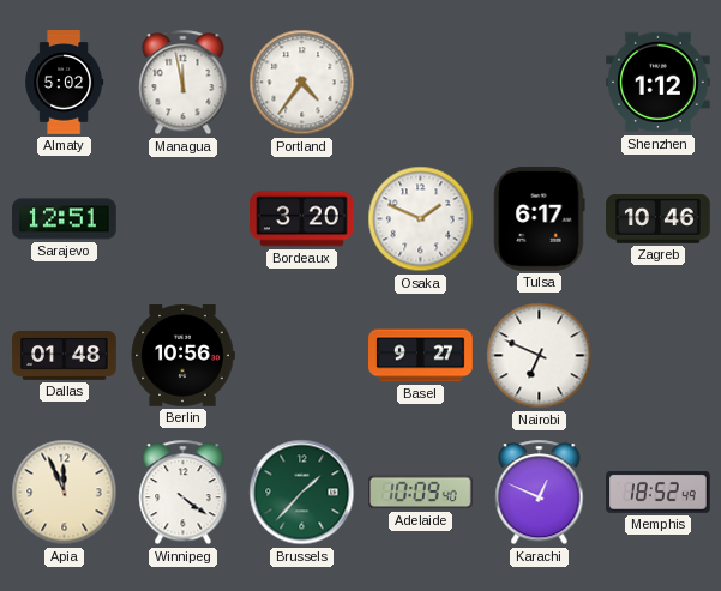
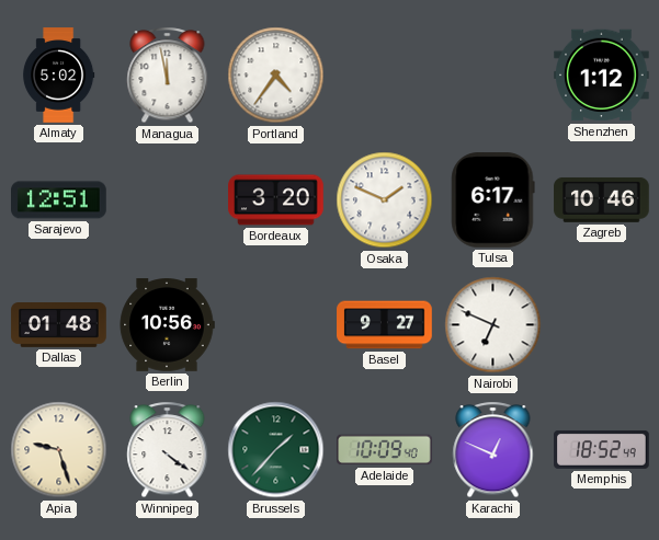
Apia: 11:56 -> 9:27
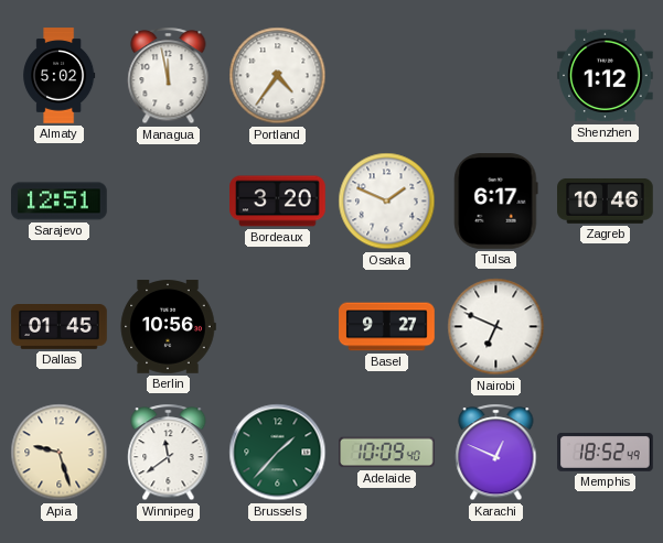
Dallas: 01:48 -> 01:45
Winnipeg: 4:21 -> 11:39
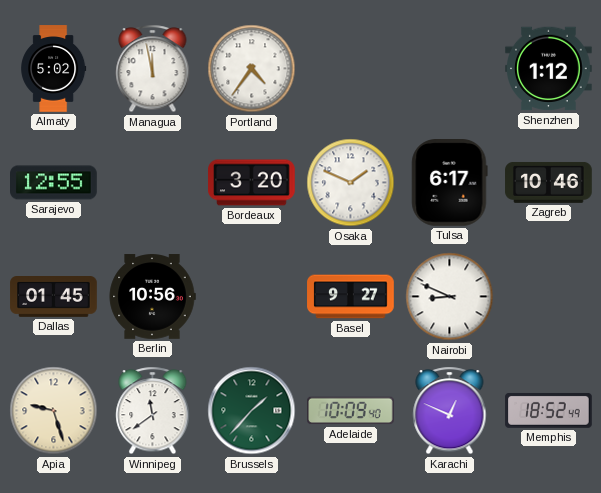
Sarajevo: 12:51 -> 12:55
Nairobi: 6:49 -> 8:49
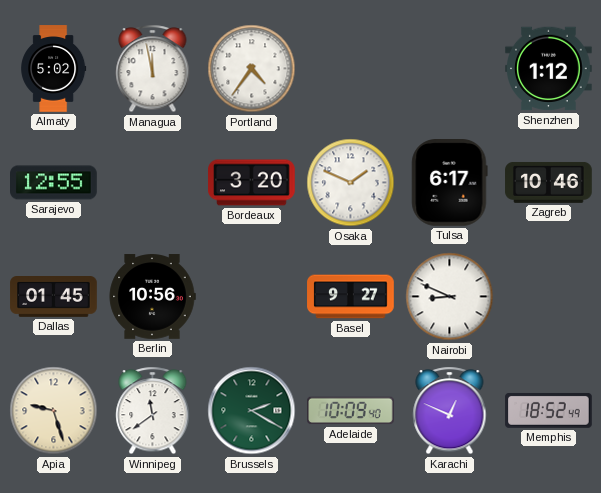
Brussels: 1:37 -> 2:20
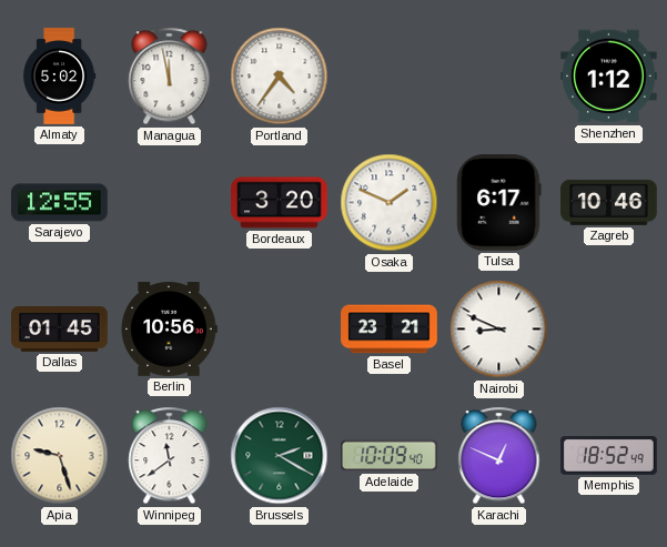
Basel: 9:27 -> 23:21
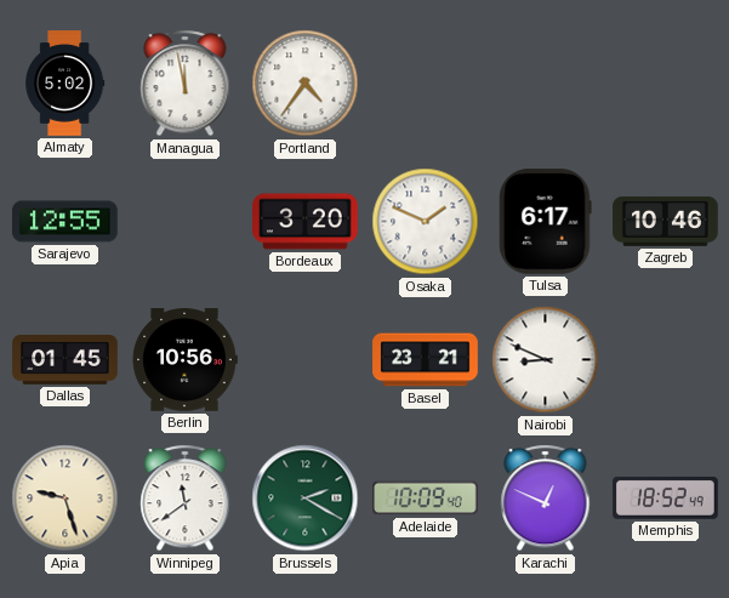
Shenzhen: 1:12 -> none
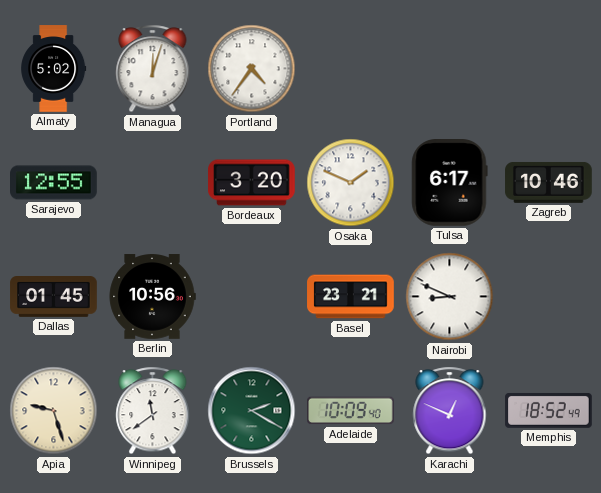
Managua: 11:58 -> 12:03
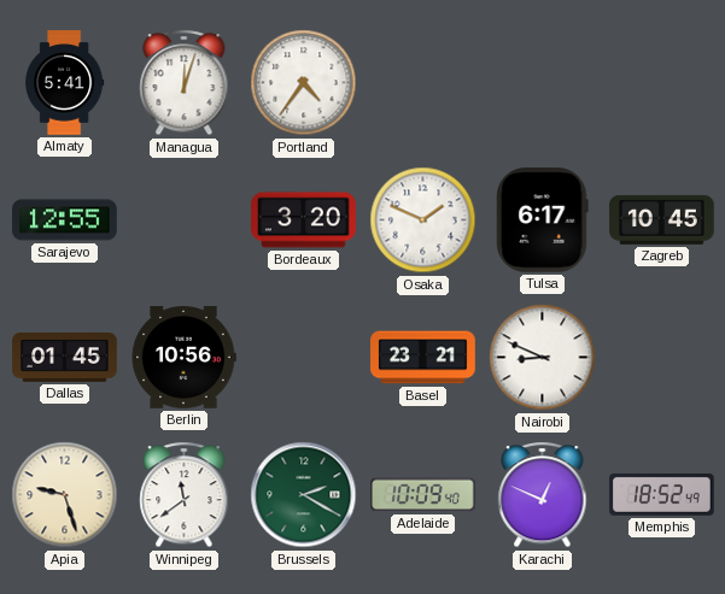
Almaty: 5:02 -> 5:41
Zagreb: 10:46 -> 10:45
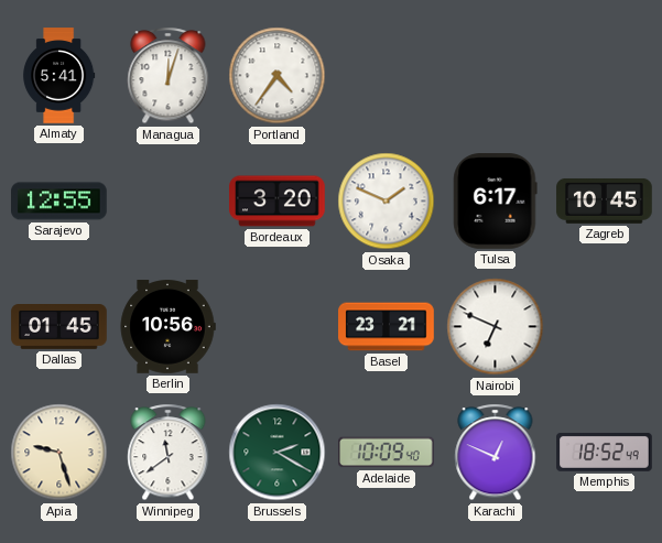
Nairobi: 8:49 -> 6:49
